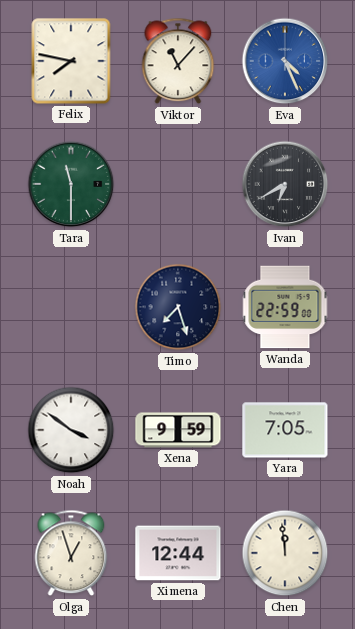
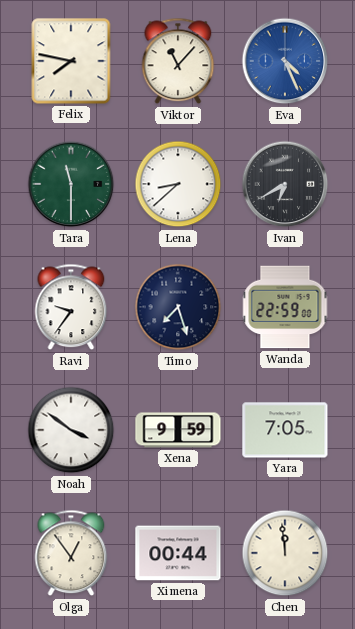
Lena: none -> 8:38
Ravi: none -> 9:36
Olga: 12:57 -> 12:54
Ximena: 12:44 -> 00:44
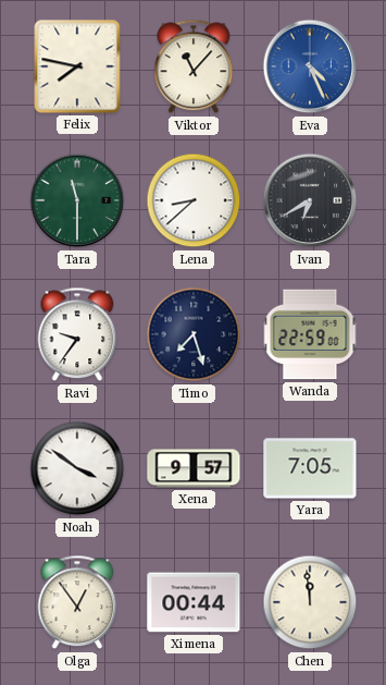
Xena: 9:59 -> 9:57
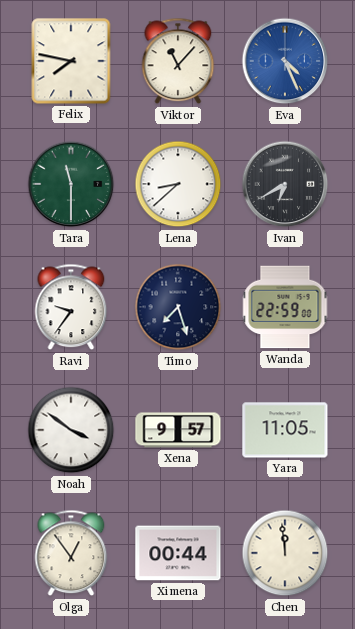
Yara: 7:05 -> 11:05
